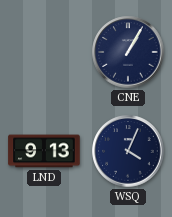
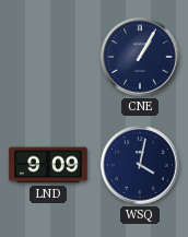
LND: 9:13 -> 9:09
WSQ: 4:04 -> 4:02
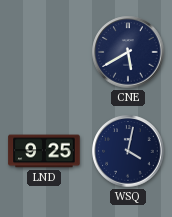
CNE: 1:05 -> 5:40
LND: 9:09 -> 9:25
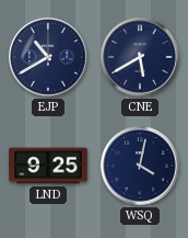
EJP: none -> 10:40
